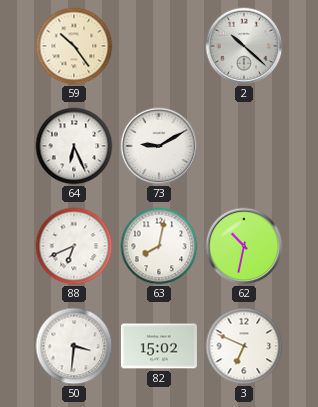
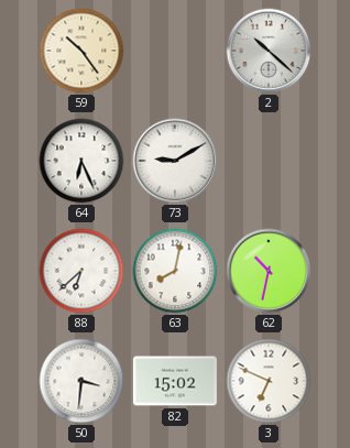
88: 6:41 -> 6:38
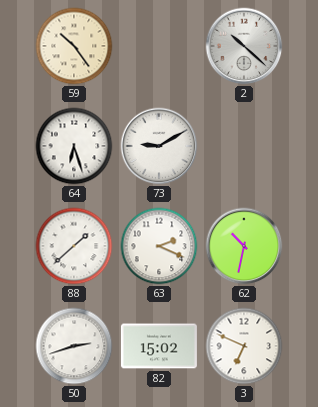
64: 6:26 -> 6:27
88: 6:38 -> 1:38
63: 8:02 -> 2:19
50: 3:31 -> 2:42
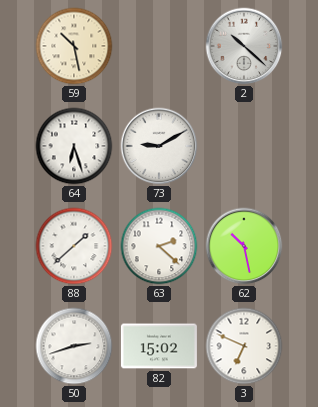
59: 10:24 -> 10:28
63: 2:19 -> 2:22
62: 10:32 -> 10:28
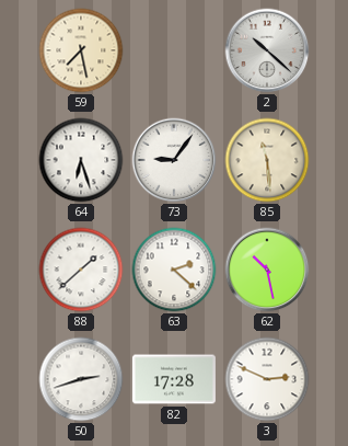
59: 10:28 -> 7:28
73: 9:10 -> 9:06
85: none -> 11:29
82: 15:02 -> 17:28
3: 6:49 -> 2:49
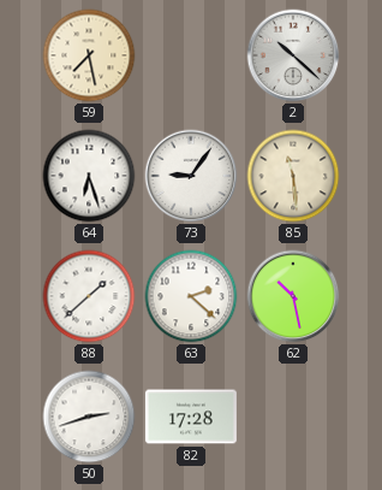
3: 2:49 -> none
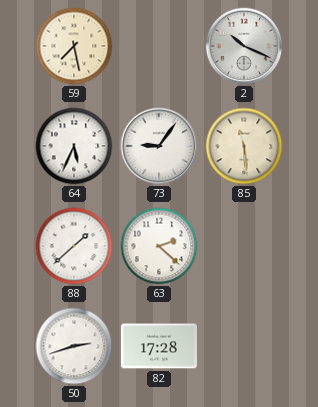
2: 10:22 -> 10:19
64: 6:27 -> 5:34
62: 10:28 -> none
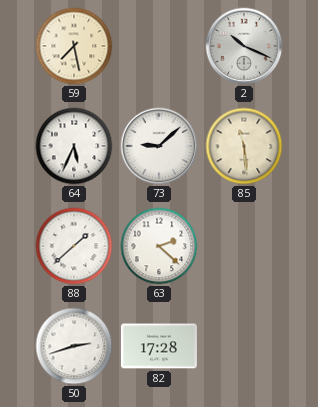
73: 9:06 -> 9:08
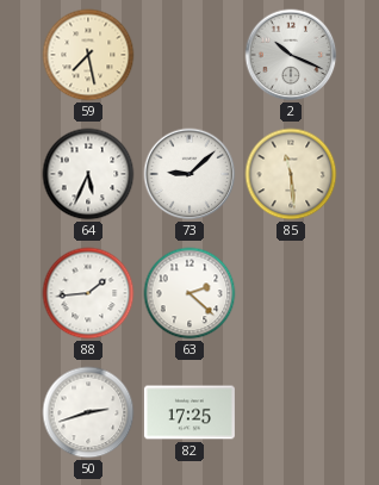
88: 1:38 -> 1:44
82: 17:28 -> 17:25
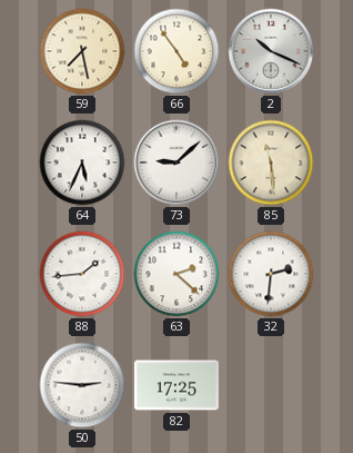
66: none -> 4:54
32: none -> 2:31
50: 2:42 -> 2:46
